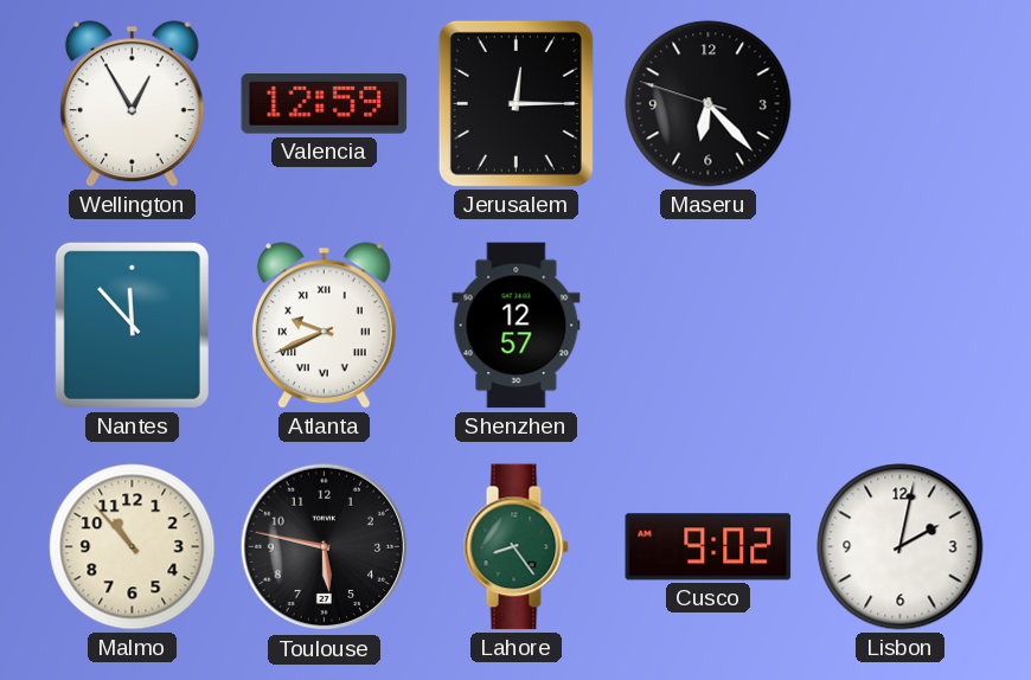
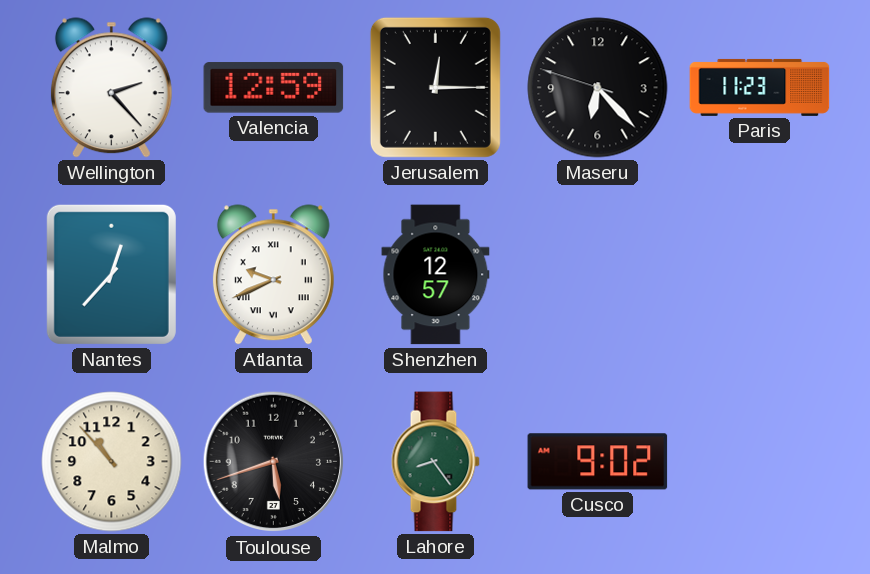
Wellington: 12:55 -> 2:23
Paris: none -> 11:23
Nantes: 11:53 -> 12:37
Toulouse: 5:47 -> 5:42
Lisbon: 2:02 -> none
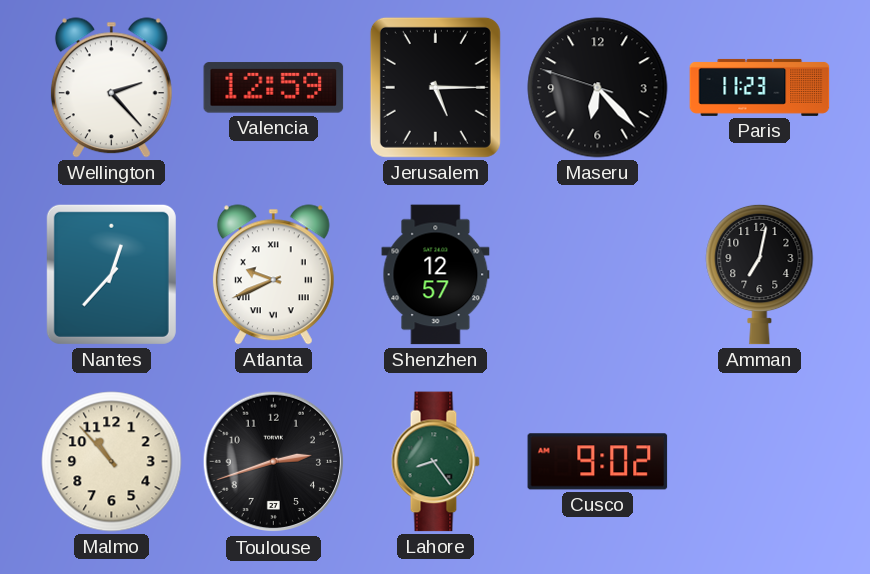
Jerusalem: 12:15 -> 5:15
Amman: none -> 7:02
Toulouse: 5:42 -> 2:42
